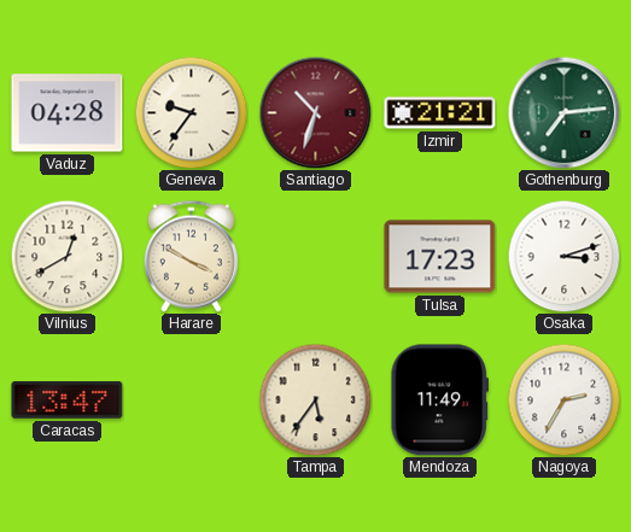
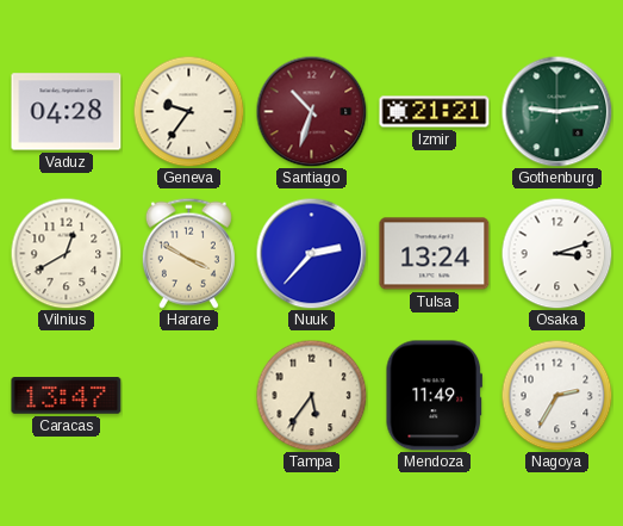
Gothenburg: 7:14 -> 9:14
Nuuk: none -> 2:37
Tulsa: 17:23 -> 13:24
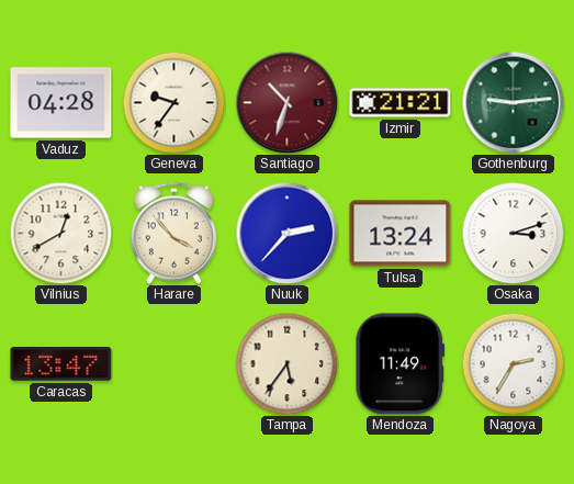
Harare: 3:50 -> 3:53
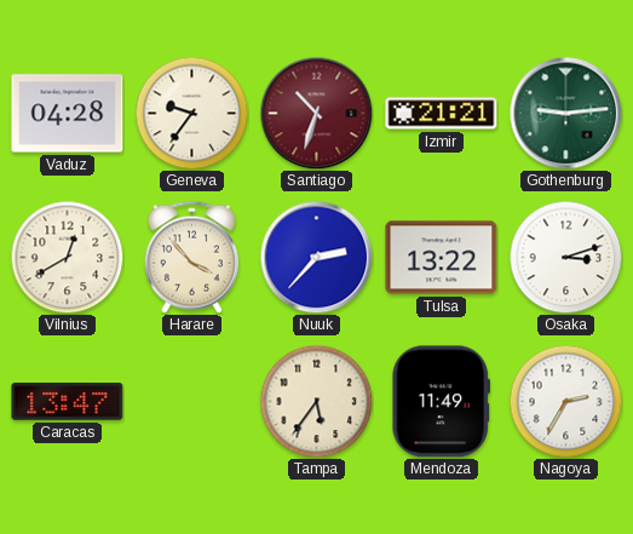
Tulsa: 13:24 -> 13:22
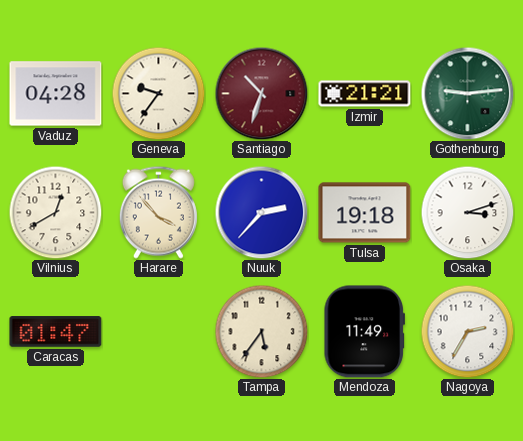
Tulsa: 13:22 -> 19:18
Caracas: 13:47 -> 01:47
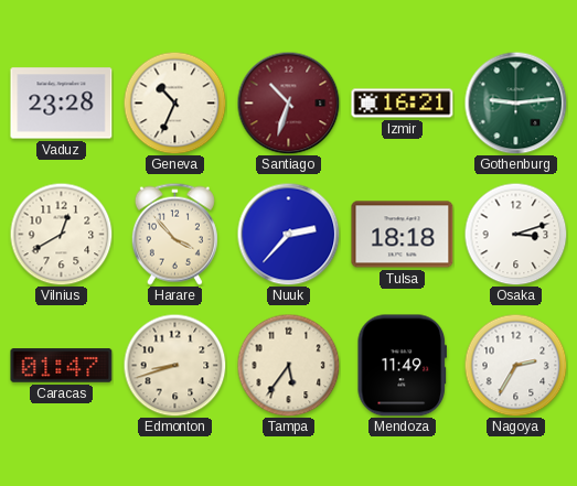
Vaduz: 04:28 -> 23:28
Geneva: 9:36 -> 10:34
Izmir: 21:21 -> 16:21
Tulsa: 19:18 -> 18:18
Edmonton: none -> 8:42
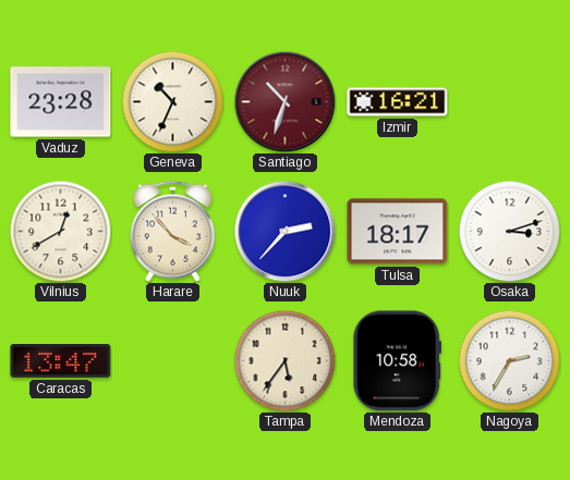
Gothenburg: 9:14 -> none
Tulsa: 18:18 -> 18:17
Caracas: 01:47 -> 13:47
Edmonton: 8:42 -> none
Mendoza: 11:49 -> 10:58
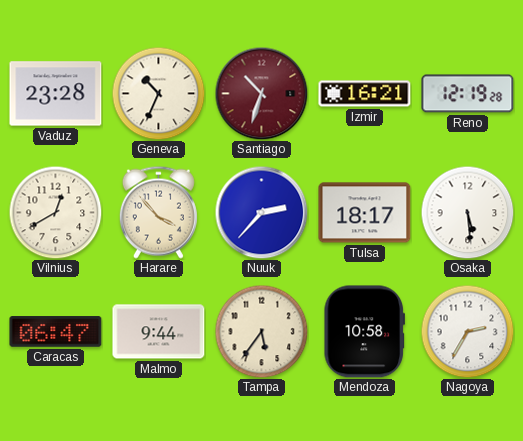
Reno: none -> 12:19
Osaka: 3:12 -> 5:29
Caracas: 13:47 -> 06:47
Malmo: none -> 9:44
